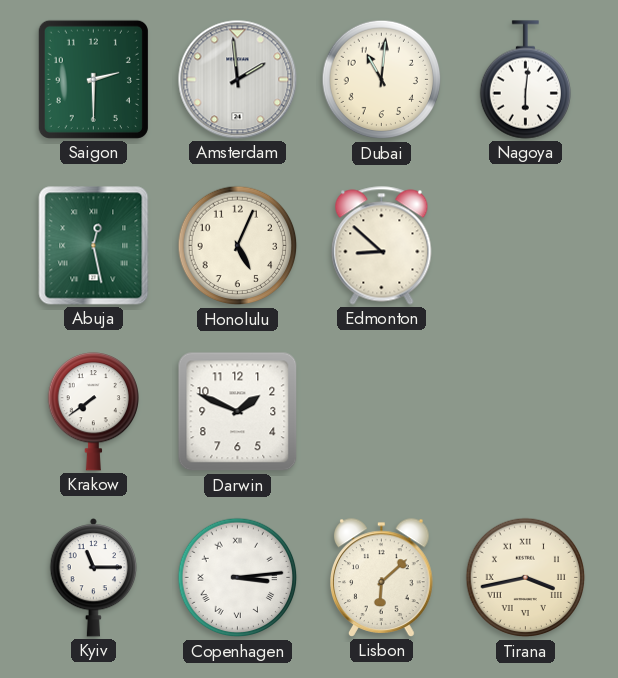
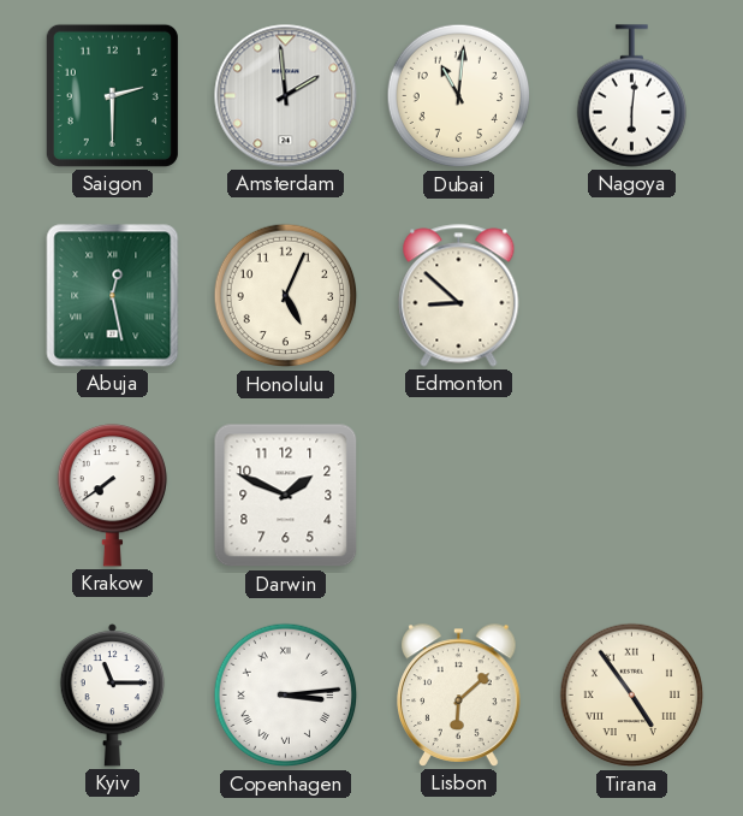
Tirana: 3:43 -> 4:54
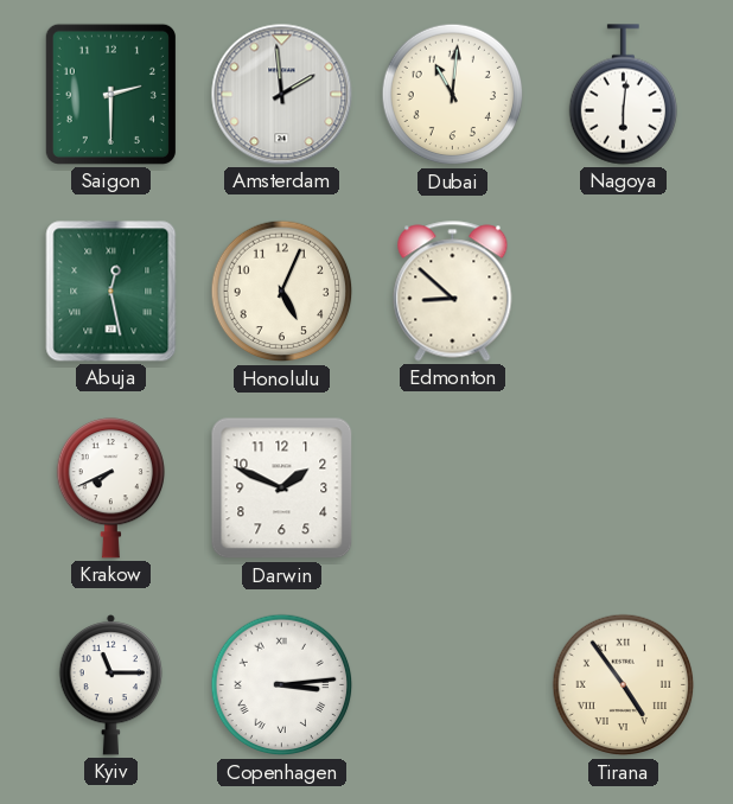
Krakow: 7:39 -> 7:41
Lisbon: 6:08 -> none
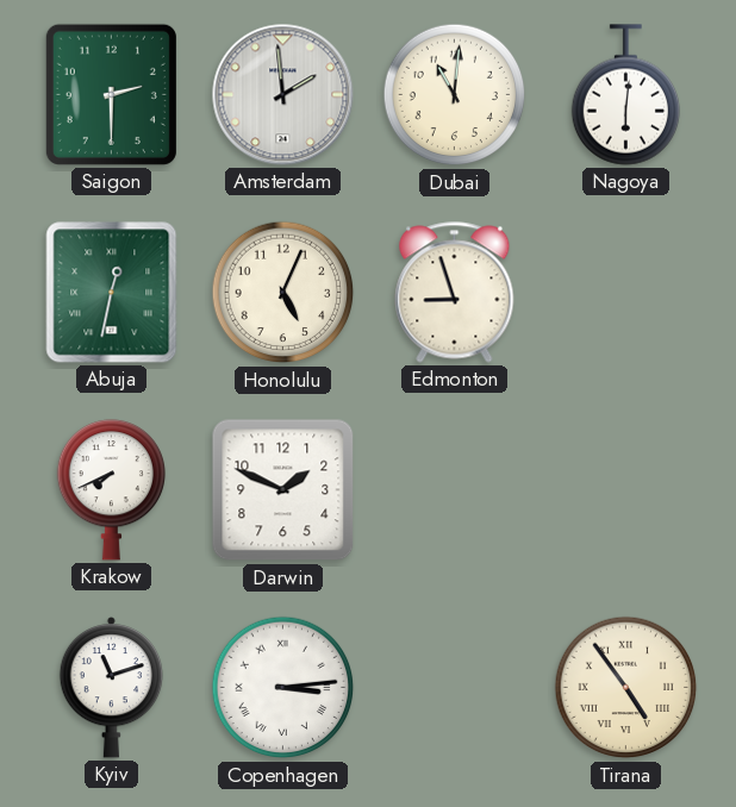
Abuja: 12:28 -> 12:32
Edmonton: 8:52 -> 8:57
Kyiv: 11:15 -> 11:12
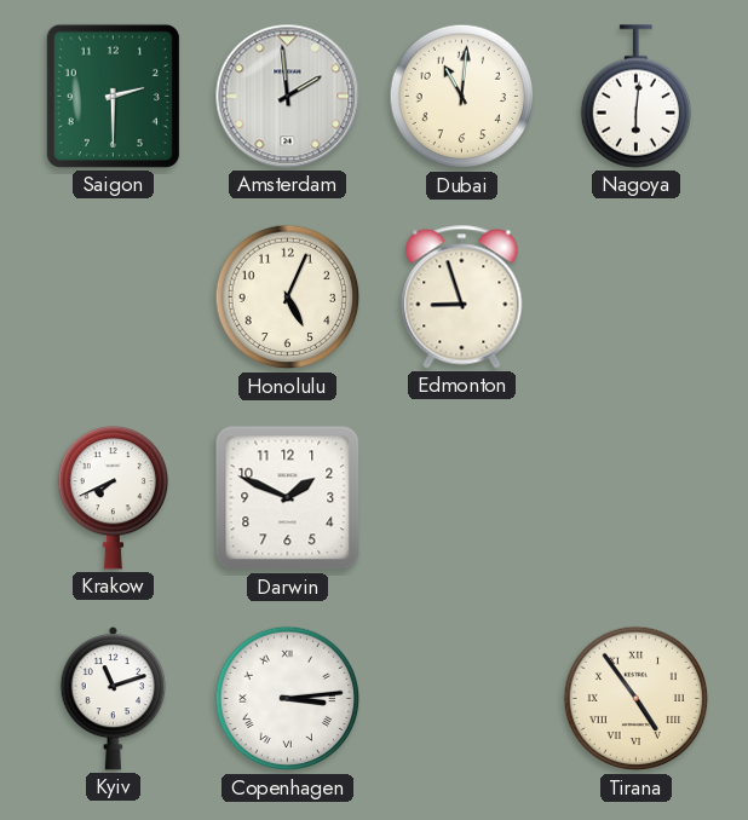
Abuja: 12:32 -> none
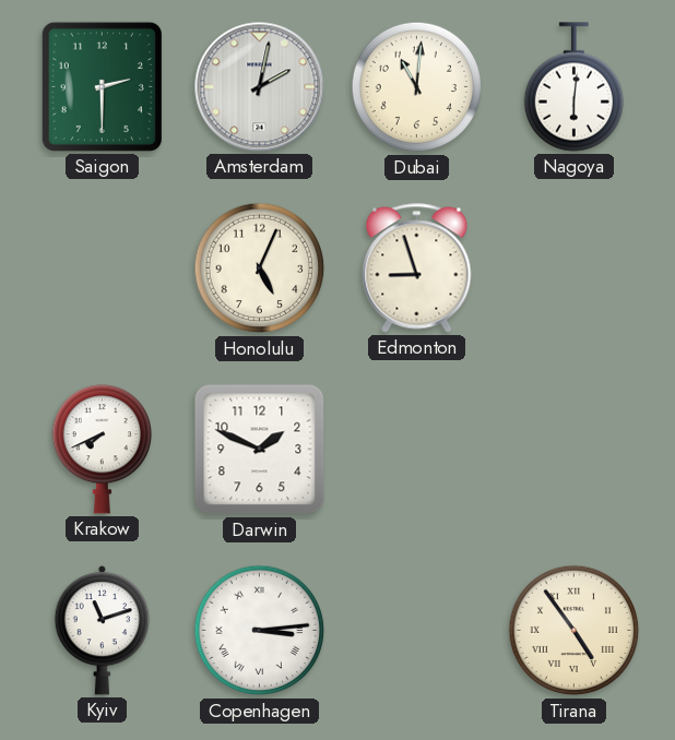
Amsterdam: 1:59 -> 2:02
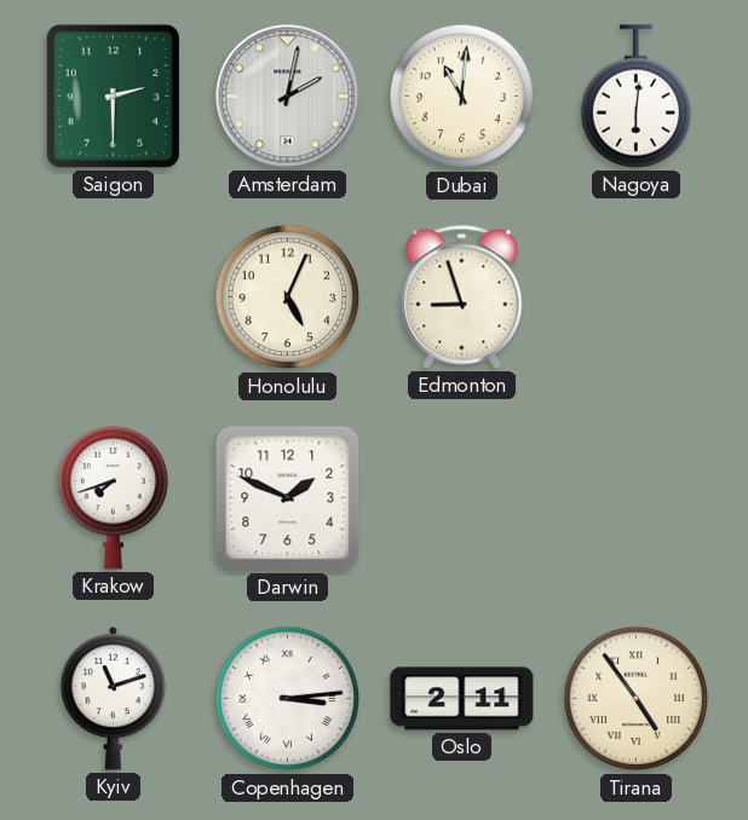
Krakow: 7:41 -> 7:42
Oslo: none -> 2:11
